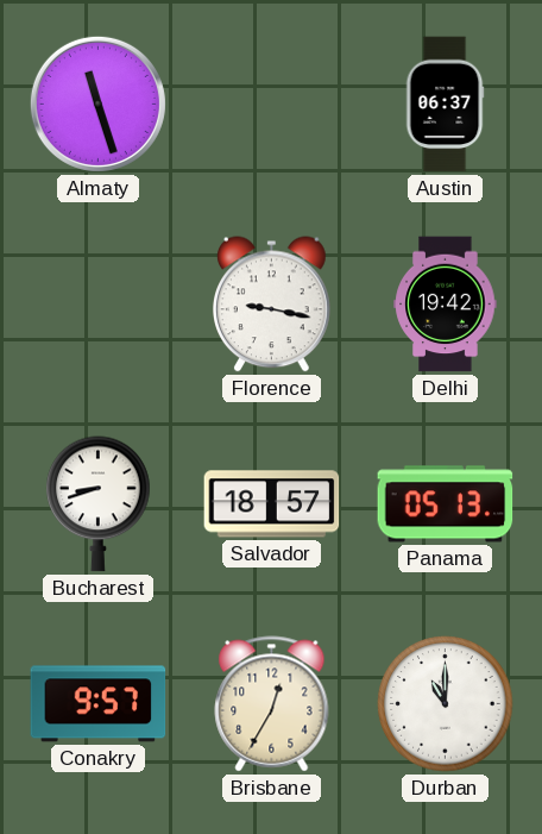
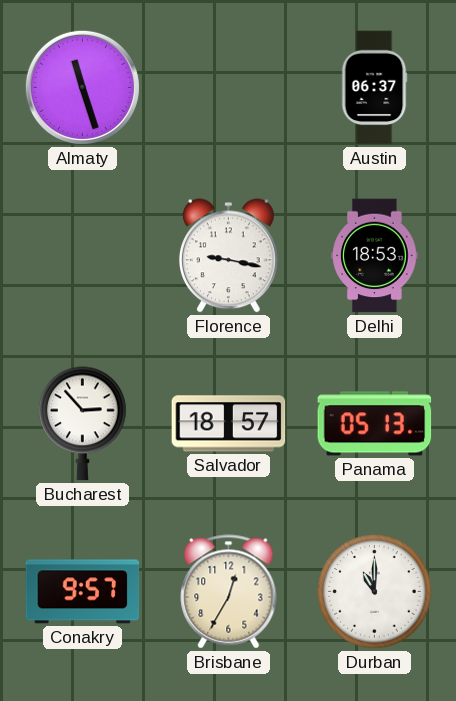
Delhi: 19:42 -> 18:53
Bucharest: 8:42 -> 2:53
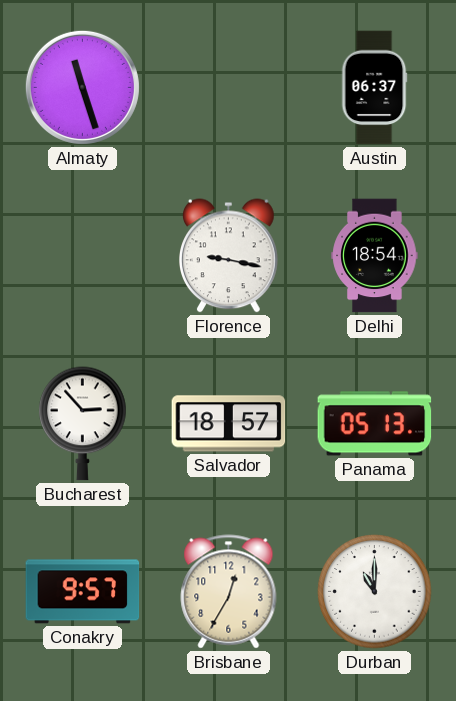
Delhi: 18:53 -> 18:54
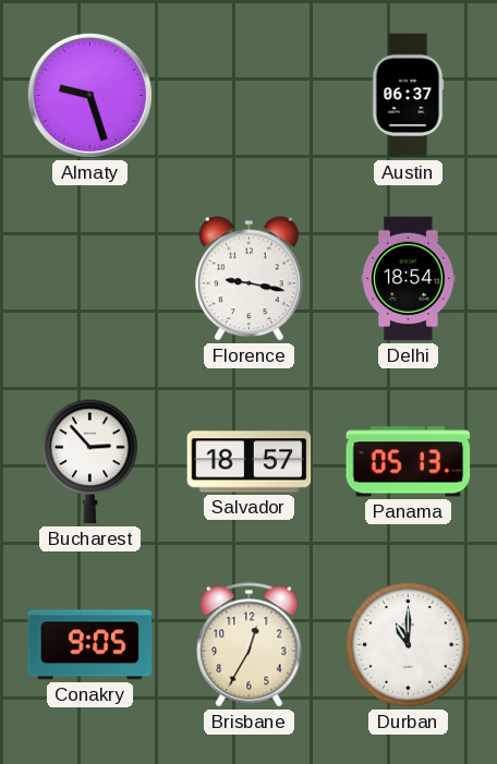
Almaty: 11:27 -> 9:27
Conakry: 9:57 -> 9:05
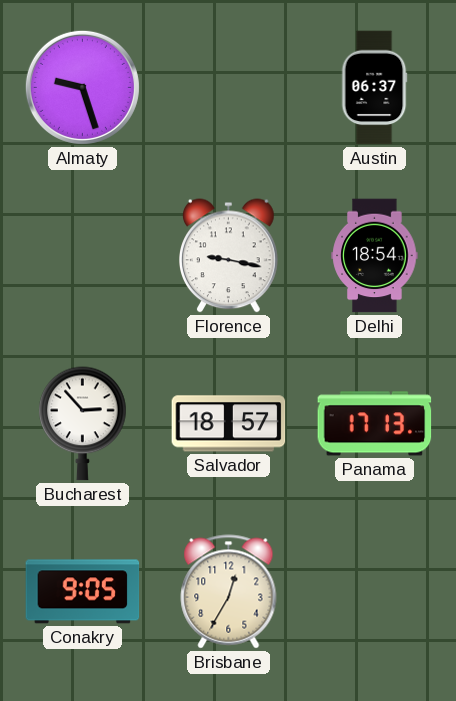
Panama: 05:13 -> 17:13
Durban: 11:00 -> none
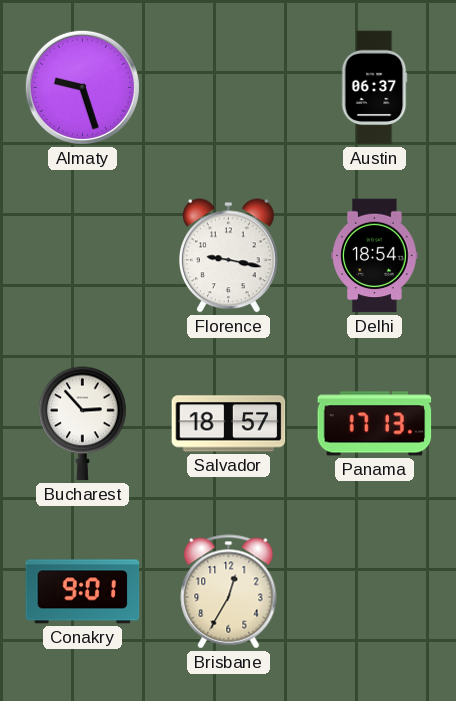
Conakry: 9:05 -> 9:01
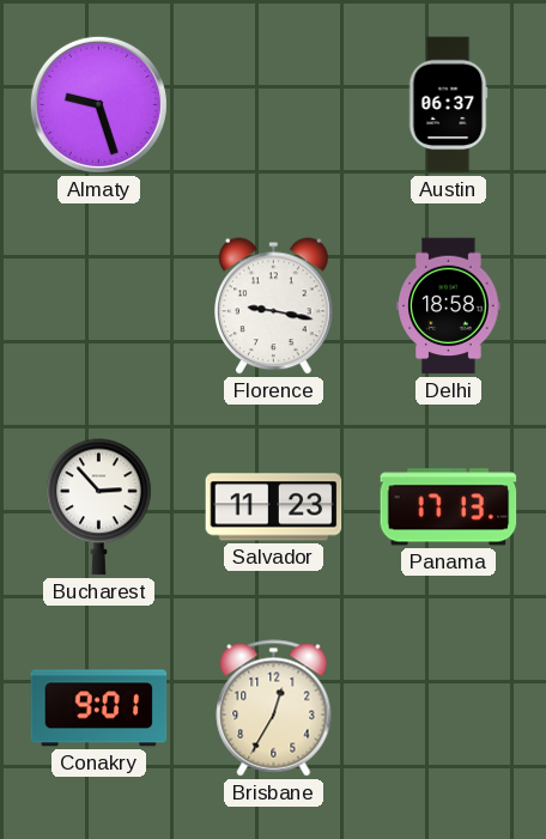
Delhi: 18:54 -> 18:58
Salvador: 18:57 -> 11:23
